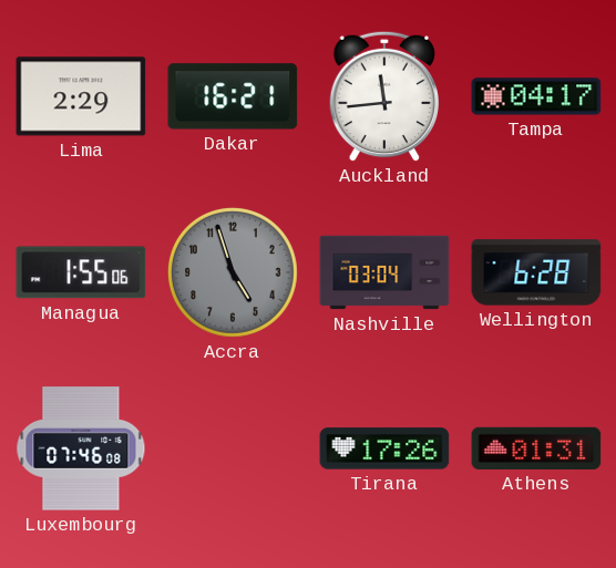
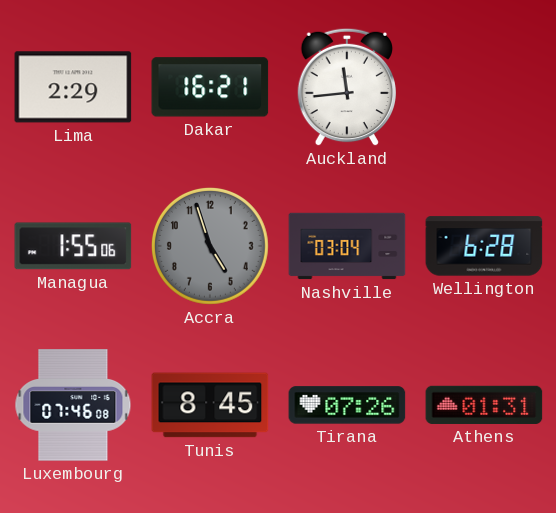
Tampa: 04:17 -> none
Tunis: none -> 8:45
Tirana: 17:26 -> 07:26
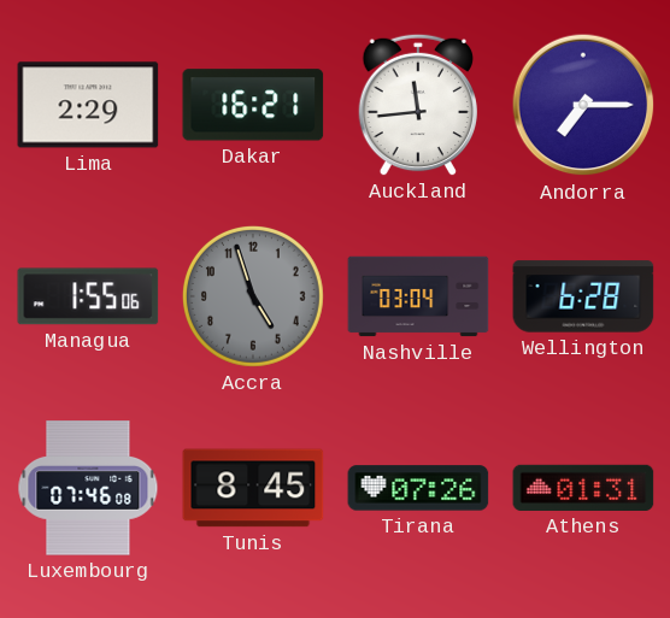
Andorra: none -> 7:15
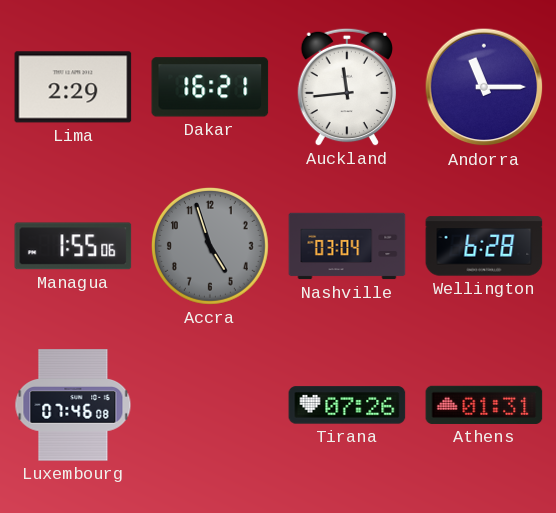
Andorra: 7:15 -> 11:15
Tunis: 8:45 -> none
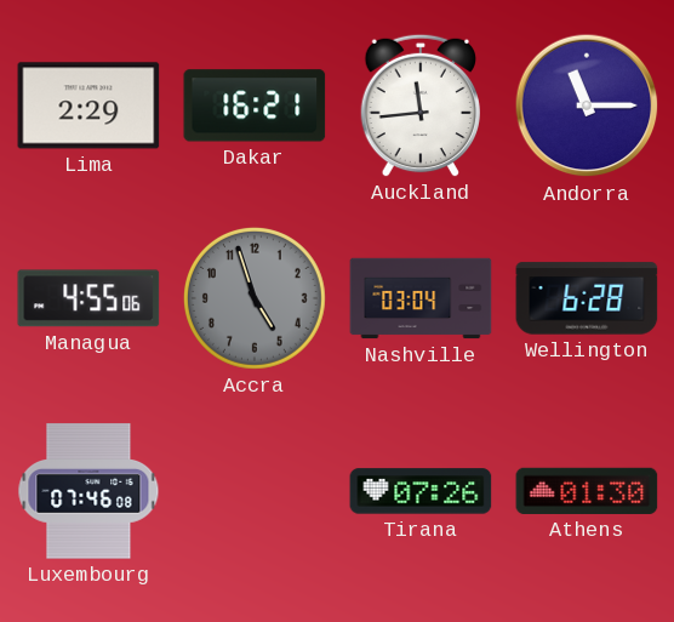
Managua: 1:55 -> 4:55
Athens: 01:31 -> 01:30
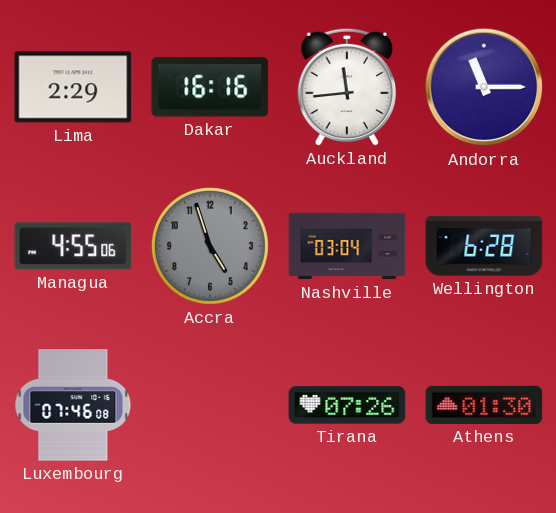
Dakar: 16:21 -> 16:16
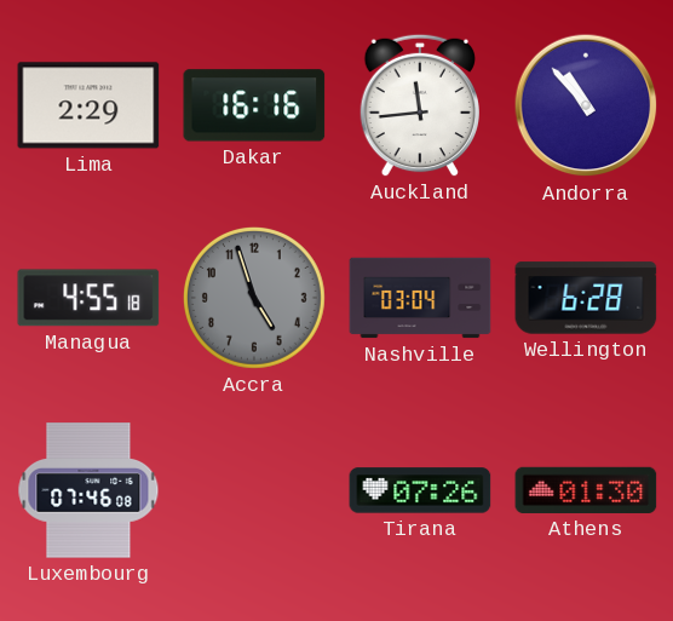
Andorra: 11:15 -> 10:53
Managua: 4:55:06 -> 4:55:18
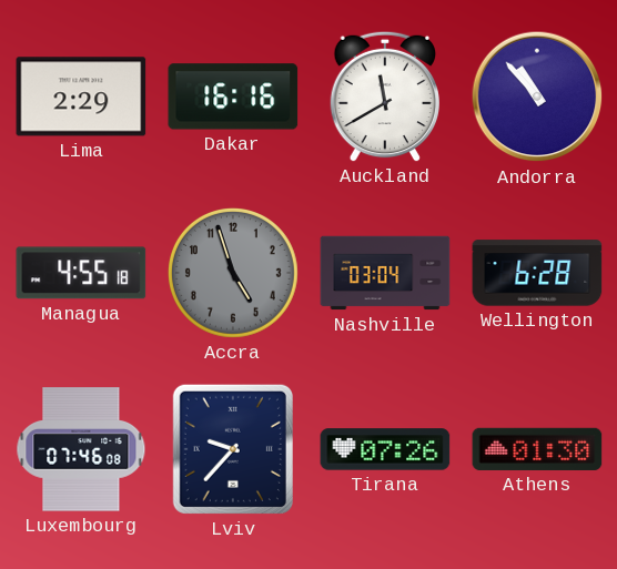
Auckland: 11:44 -> 11:40
Lviv: none -> 9:37
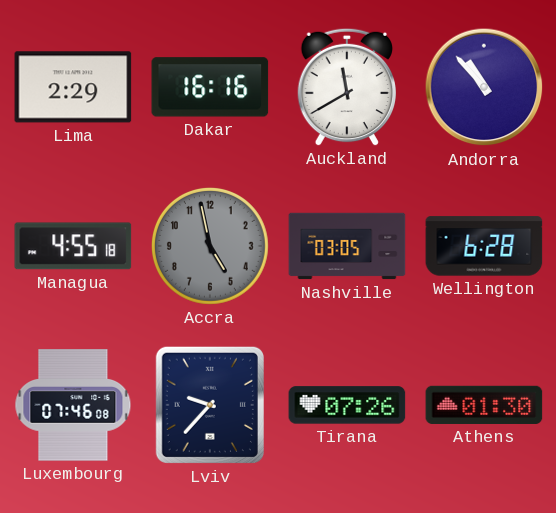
Accra: 4:57 -> 4:58
Nashville: 03:04 -> 03:05
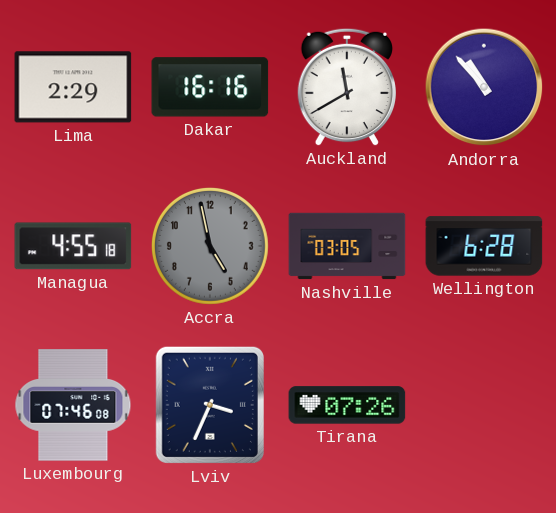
Lviv: 9:37 -> 3:34
Athens: 01:30 -> none
